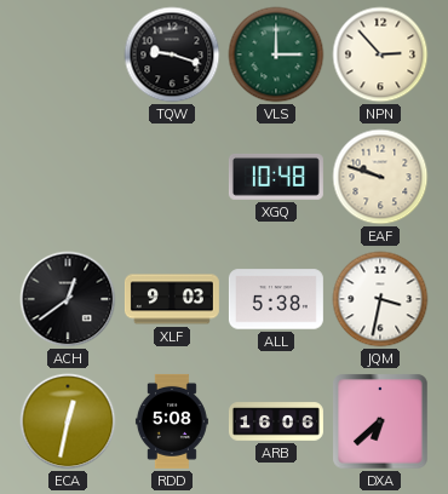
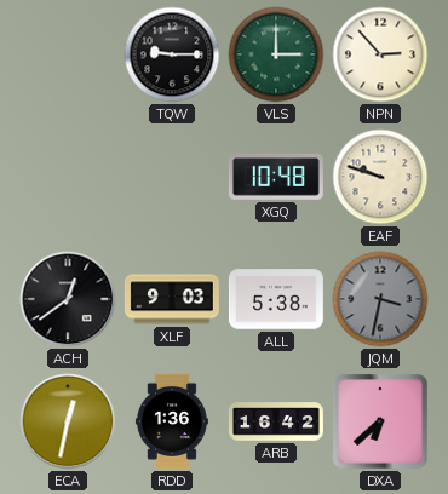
TQW: 9:18 -> 9:15
JQM dial: white -> grey
RDD: 5:08 -> 1:36
ARB: 16:06 -> 16:42
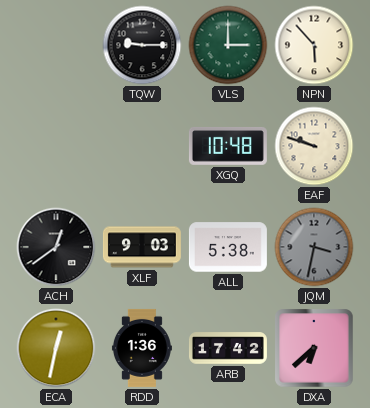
NPN: 2:53 -> 5:53
ARB: 16:42 -> 17:42
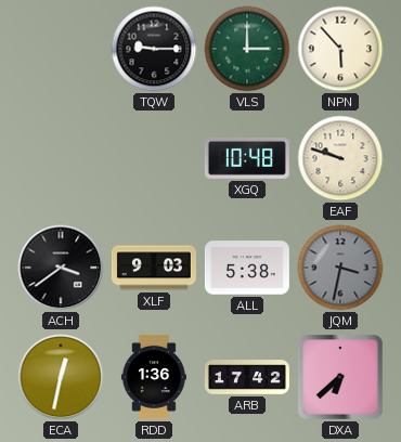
ACH: 12:39 -> 3:39
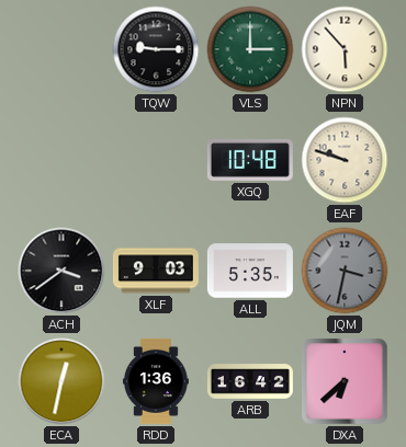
ALL: 5:38 -> 5:35
ARB: 17:42 -> 16:42
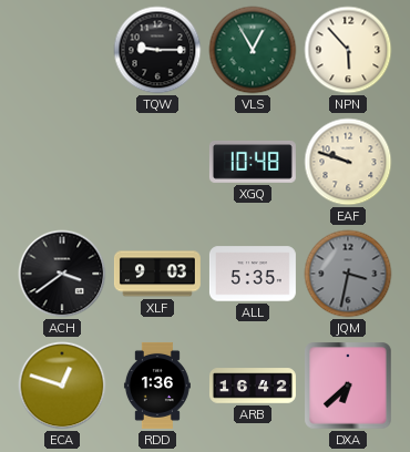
VLS: 3:00 -> 12:55
ECA: 12:32 -> 12:48
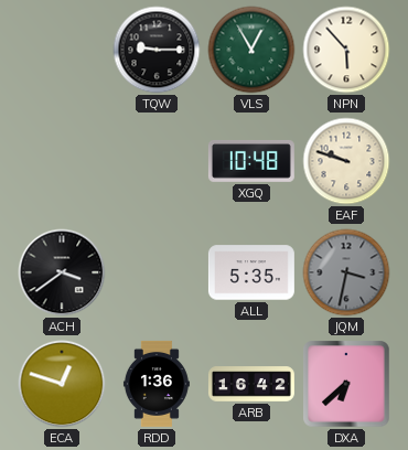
XLF: 9:03 -> none
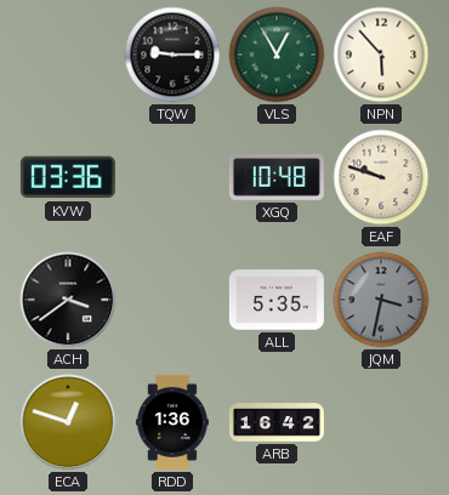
KVW: none -> 03:36
DXA: 6:38 -> none
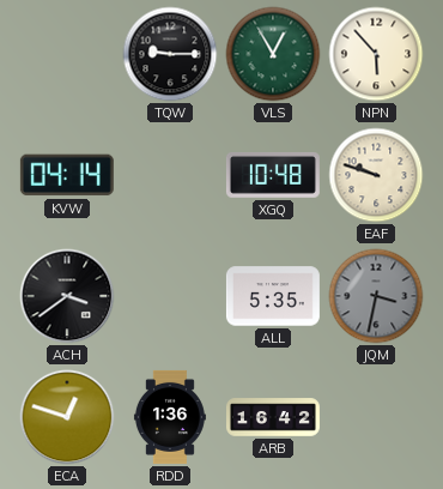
KVW: 03:36 -> 04:14
